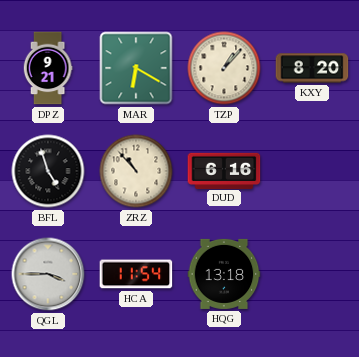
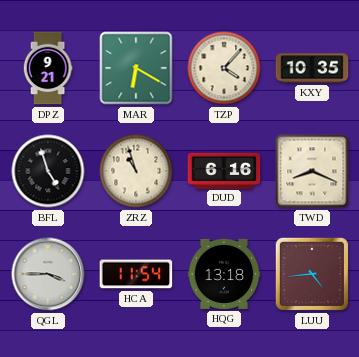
TZP: 1:07 -> 4:07
KXY: 8:20 -> 10:35
ZRZ: 10:53 -> 10:57
TWD: none -> 8:19
LUU: none -> 4:44
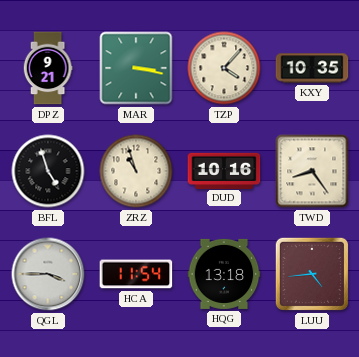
MAR: 6:20 -> 3:17
DUD: 6:16 -> 10:16
TWD: 8:19 -> 8:24
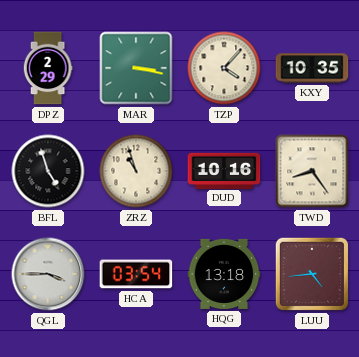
DPZ: 9:21 -> 2:29
HCA: 11:54 -> 03:54
